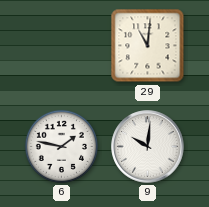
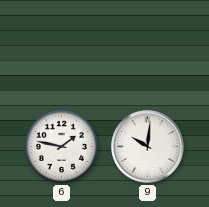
29: 11:01 -> none
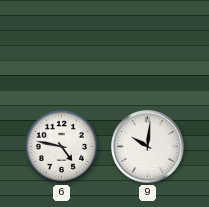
6: 1:47 -> 4:47
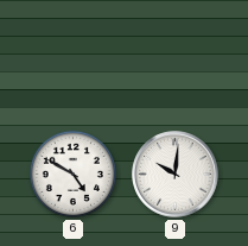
6: 4:47 -> 4:50
